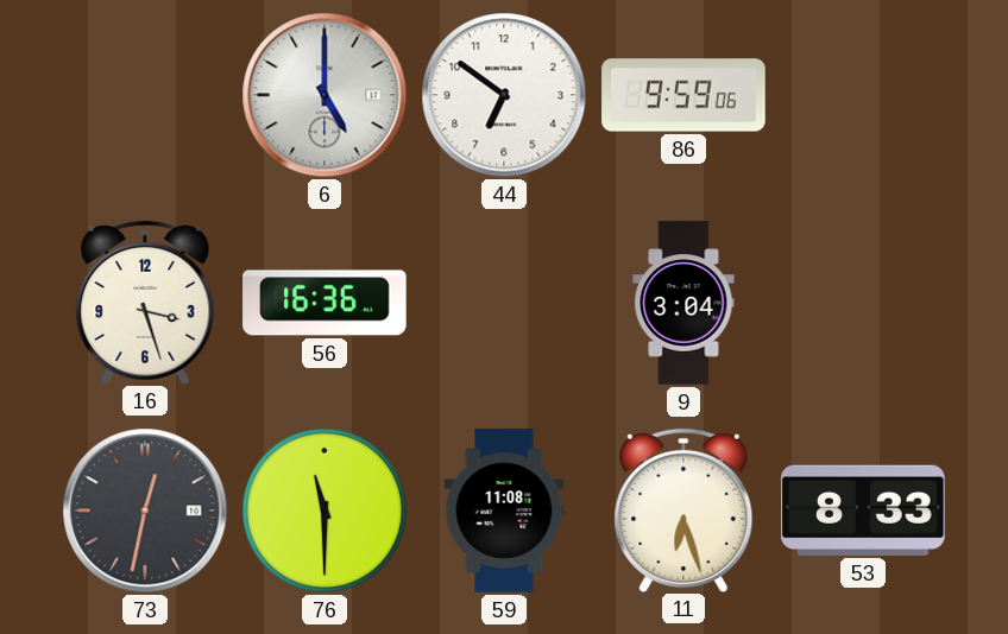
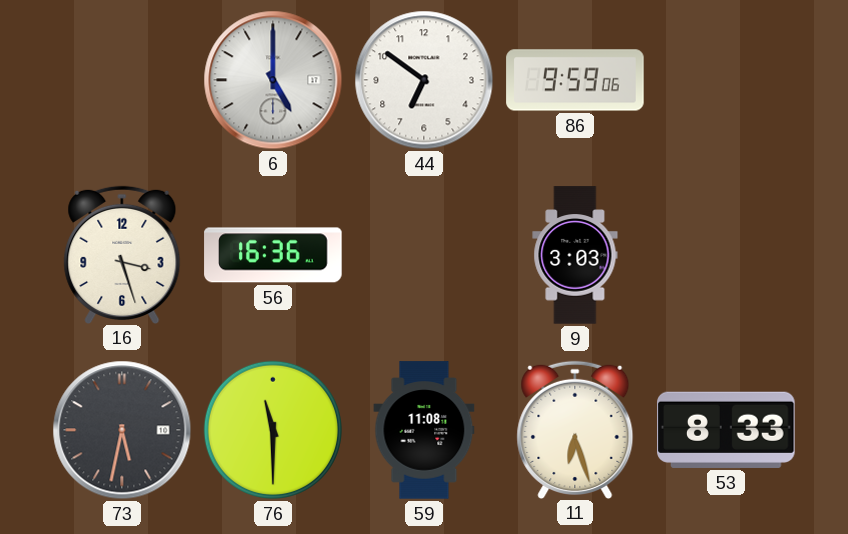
9: 3:04 -> 3:03
73: 12:32 -> 5:32
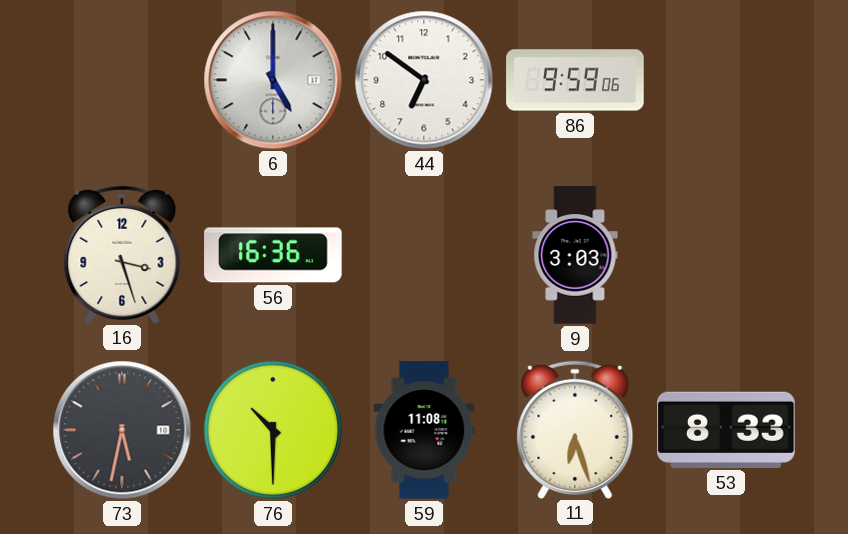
76: 11:30 -> 10:30
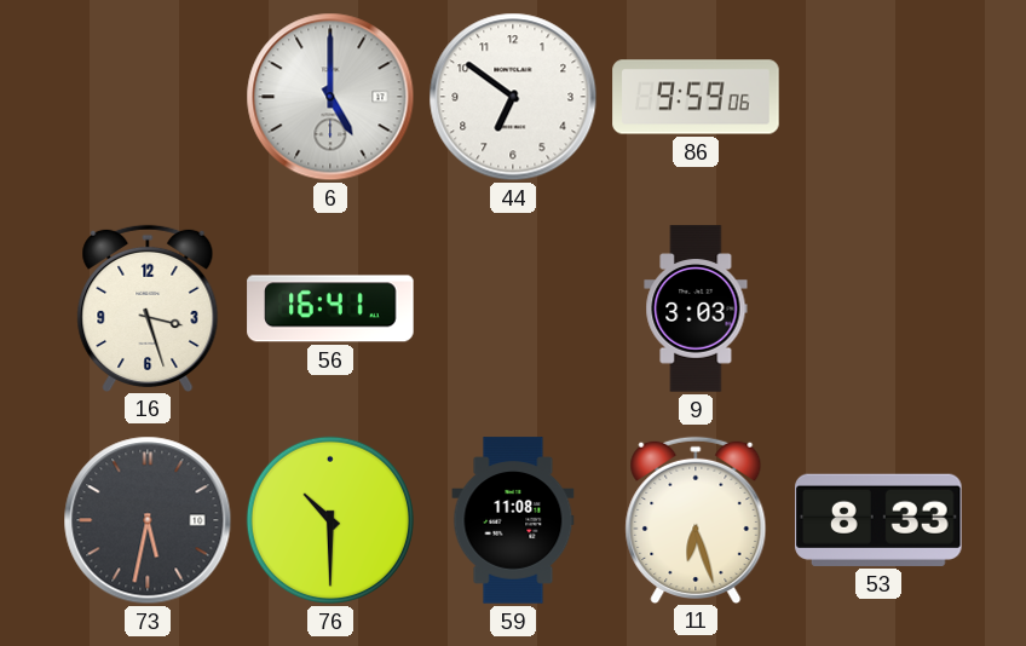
56: 16:36 -> 16:41
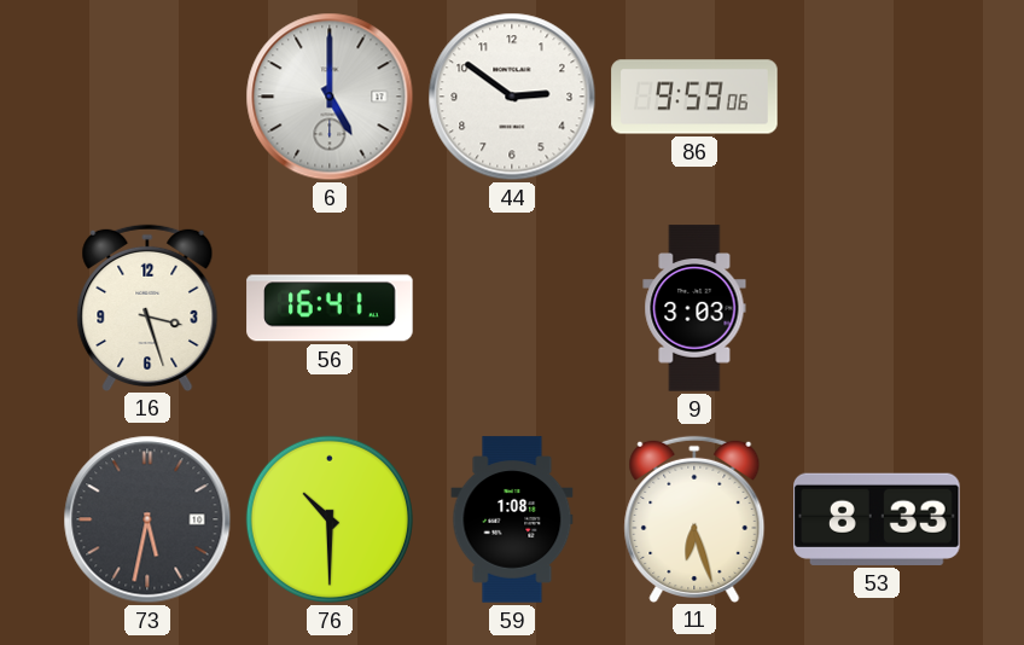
44: 6:51 -> 2:51
59: 11:08 -> 1:08
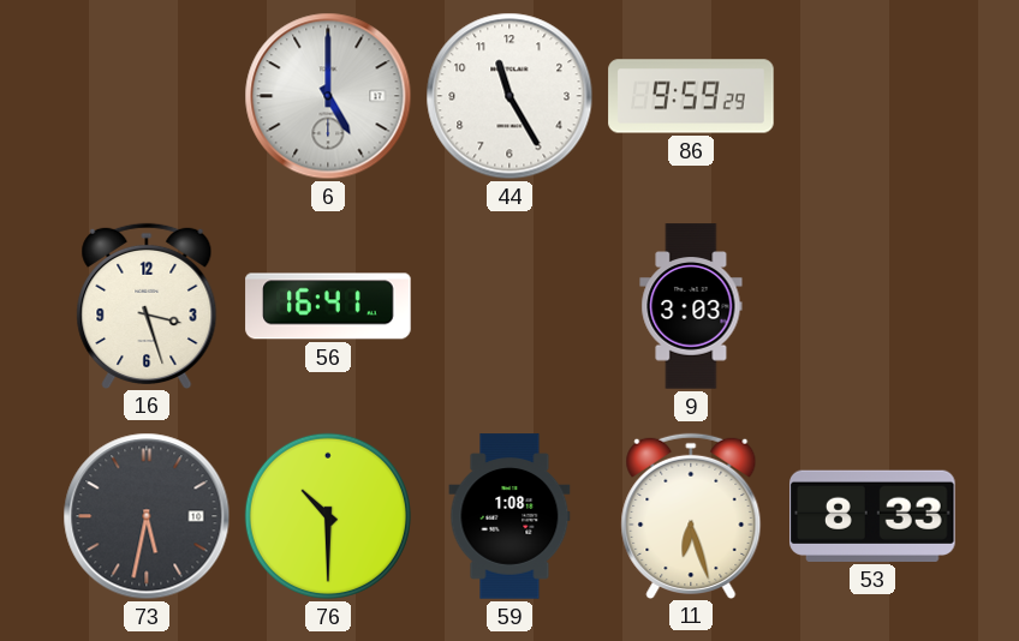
44: 2:51 -> 11:25
86: 9:59:06 -> 9:59:29
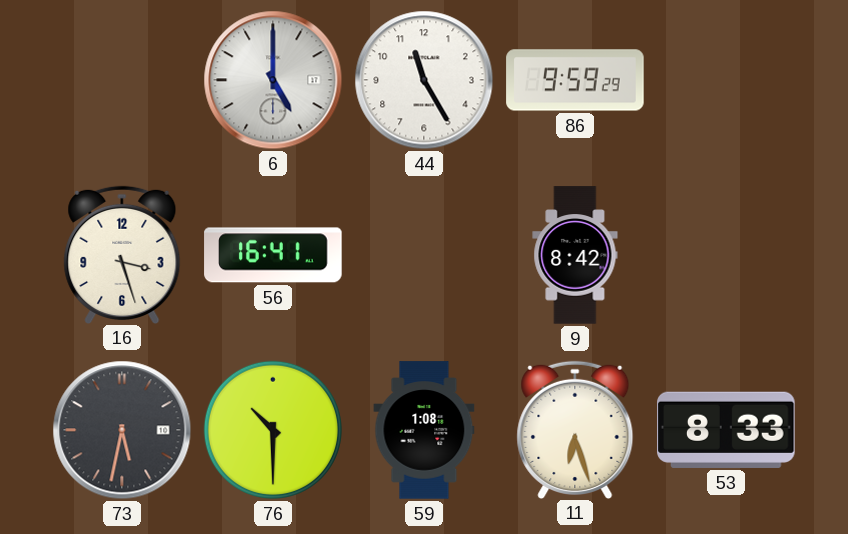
9: 3:03 -> 8:42
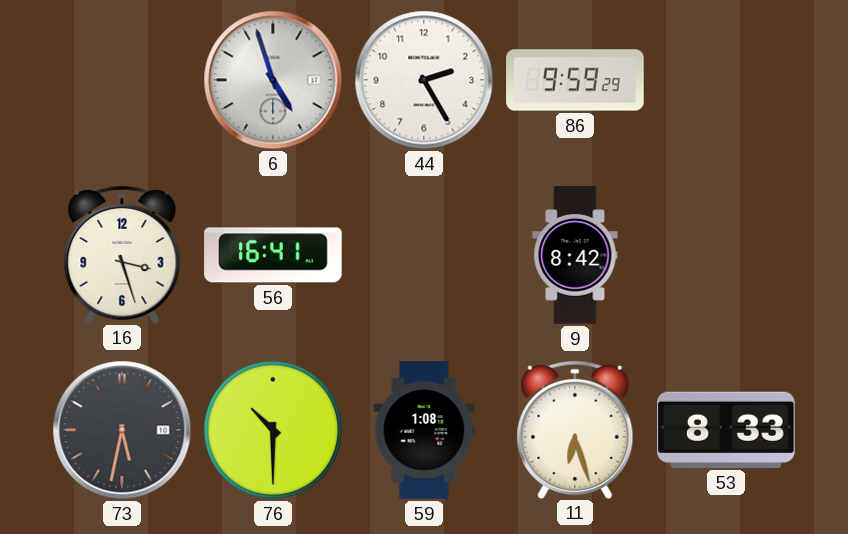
6: 5:00 -> 4:57
44: 11:25 -> 2:25
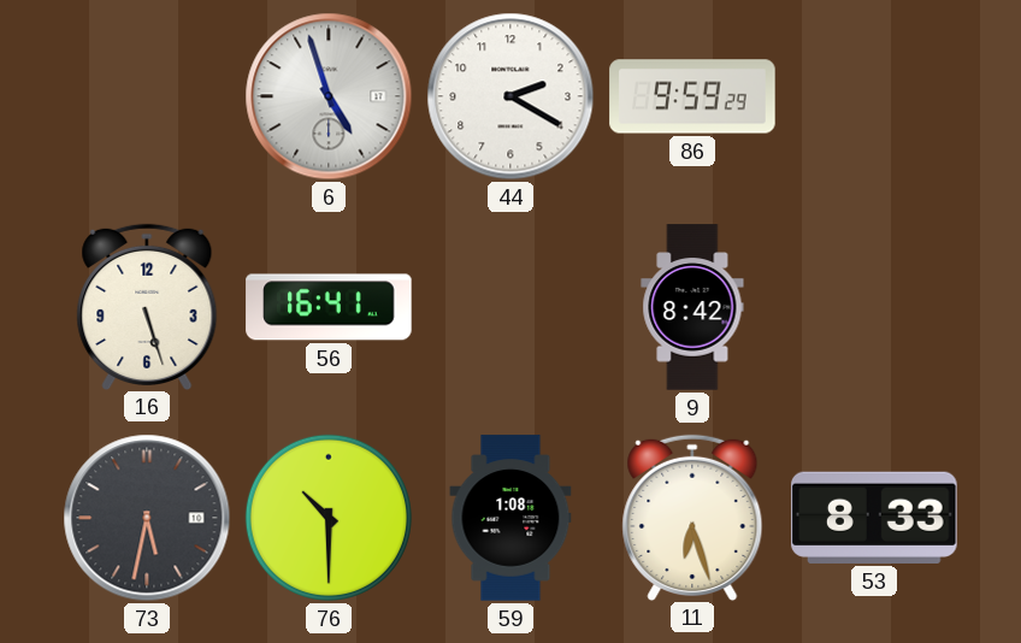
44: 2:25 -> 2:20
16: 3:27 -> 5:27
